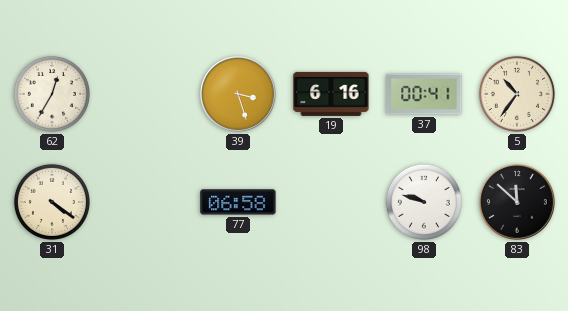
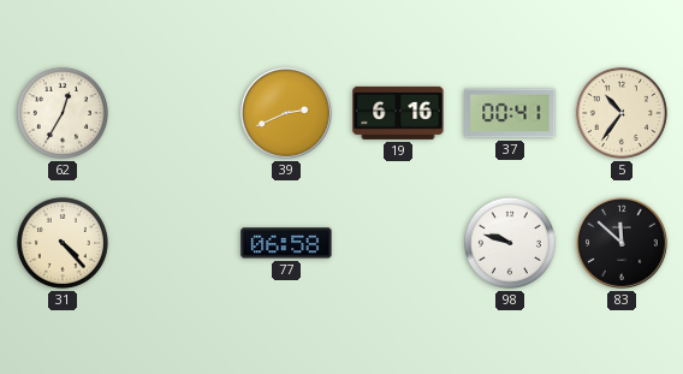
39: 3:27 -> 2:41
31: 4:21 -> 4:23
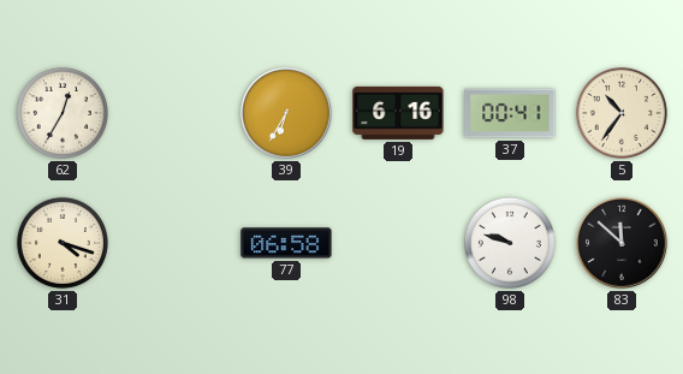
39: 2:41 -> 6:35
31: 4:23 -> 4:18
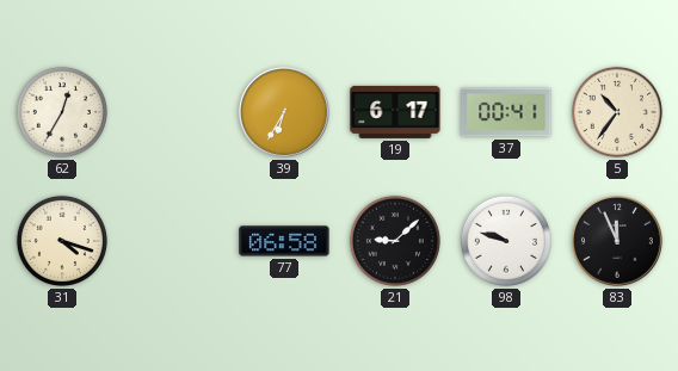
19: 6:16 -> 6:17
21: none -> 9:08
83: 11:52 -> 11:56
